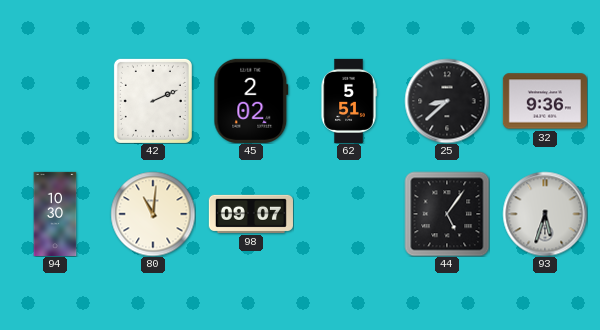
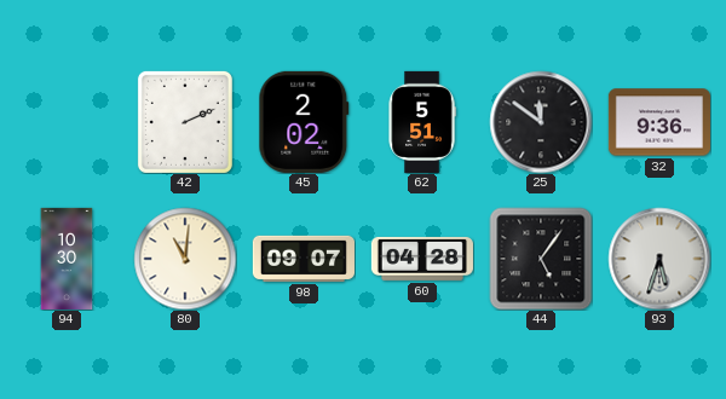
25: 8:38 -> 11:51
60: none -> 04:28
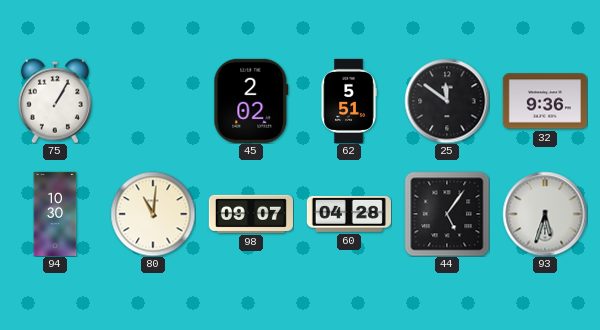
75: none -> 1:05
42: 2:11 -> none
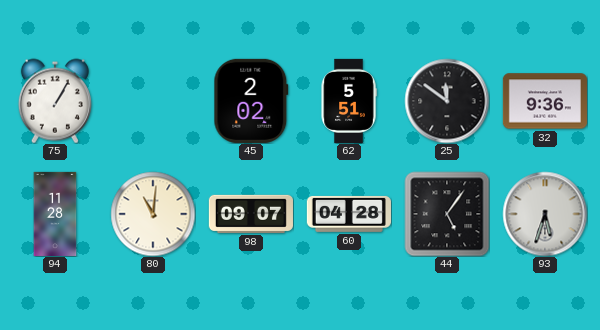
94: 10:30 -> 11:28
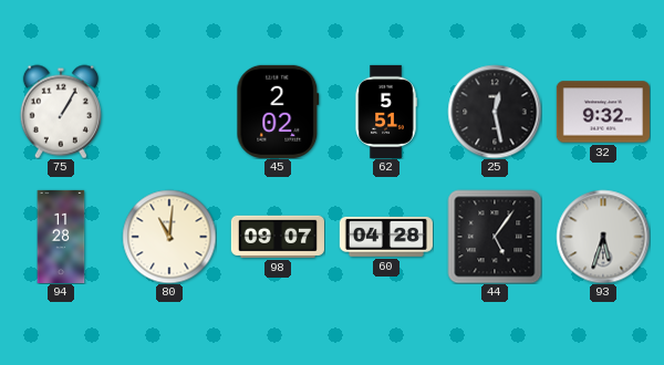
25: 11:51 -> 12:28
32: 9:36 -> 9:32
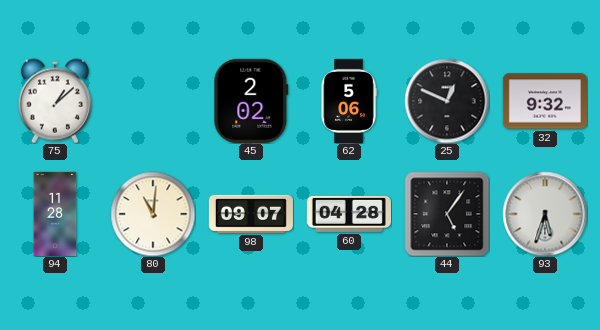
75: 1:05 -> 1:08
62: 5:51 -> 5:06
25: 12:28 -> 12:49
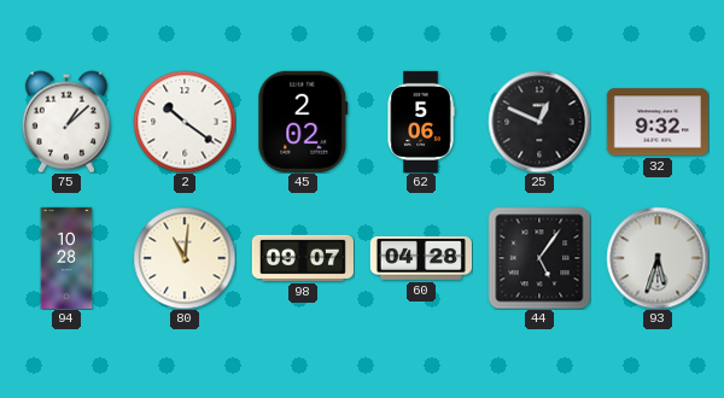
2: none -> 10:21
94: 11:28 -> 10:28
